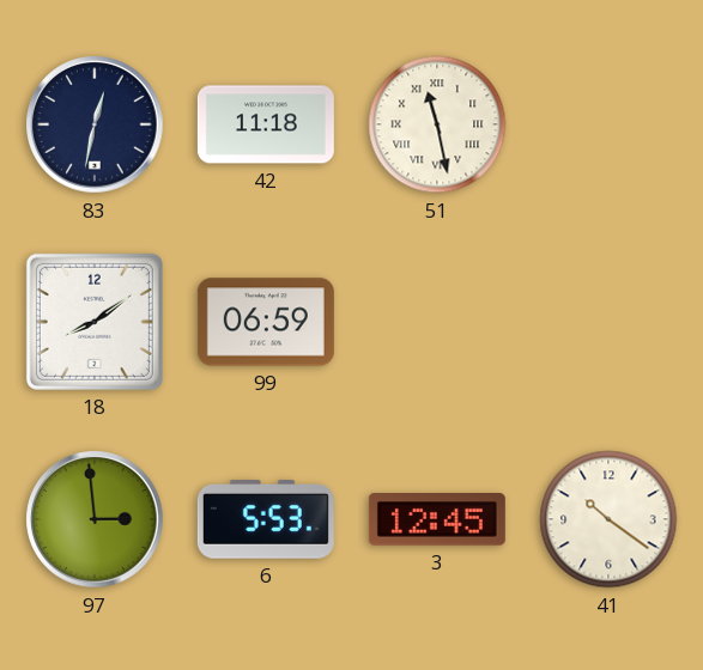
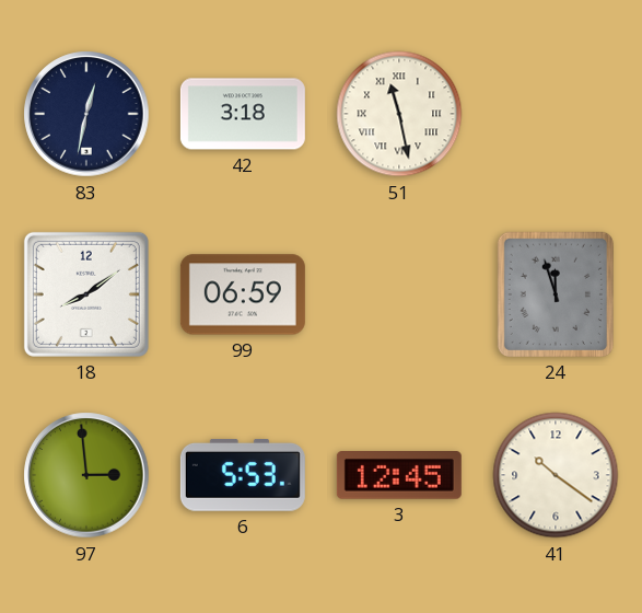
42: 11:18 -> 3:18
24: none -> 11:57
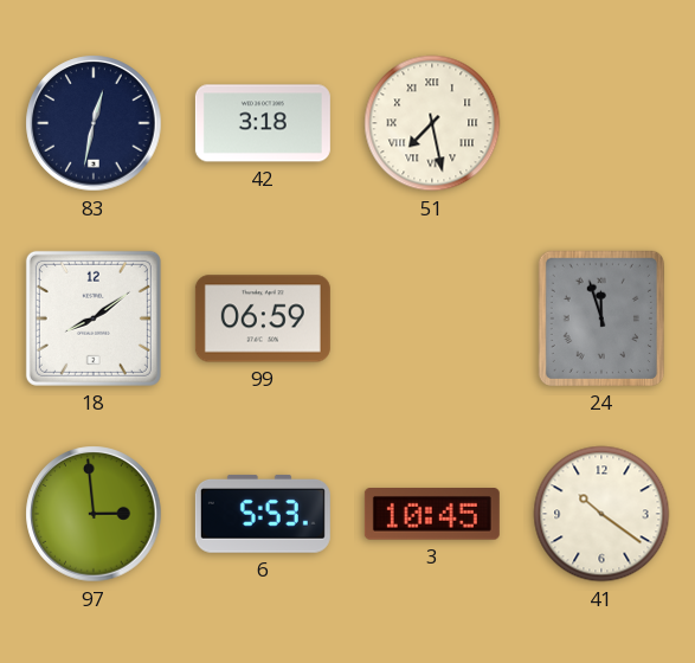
51: 11:28 -> 7:28
3: 12:45 -> 10:45
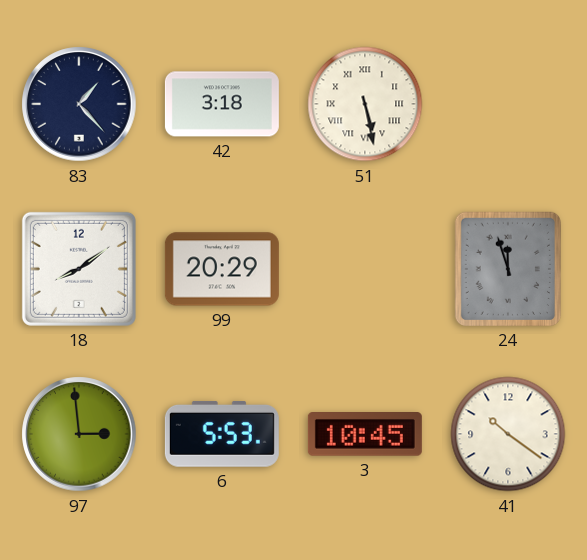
83: 12:32 -> 1:23
51: 7:28 -> 5:28
99: 06:59 -> 20:29
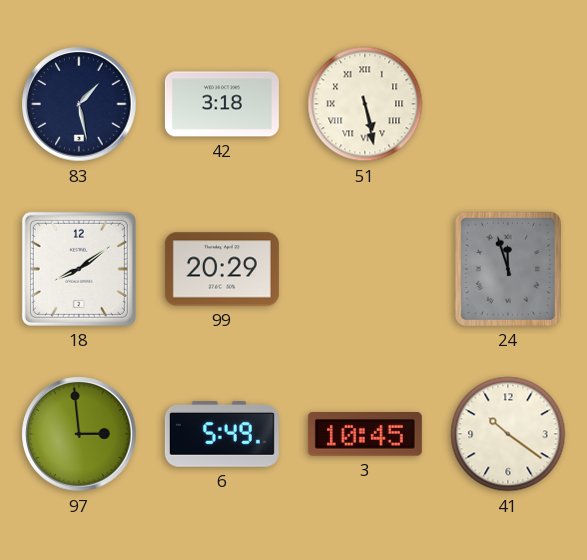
83: 1:23 -> 1:28
6: 5:53 -> 5:49
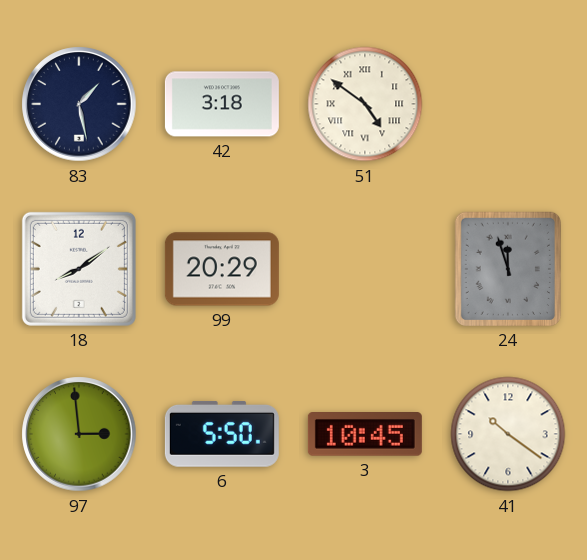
51: 5:28 -> 4:51
6: 5:49 -> 5:50
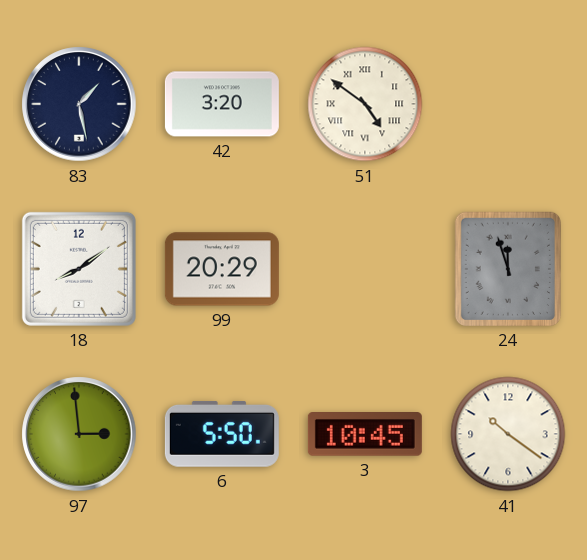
42: 3:18 -> 3:20
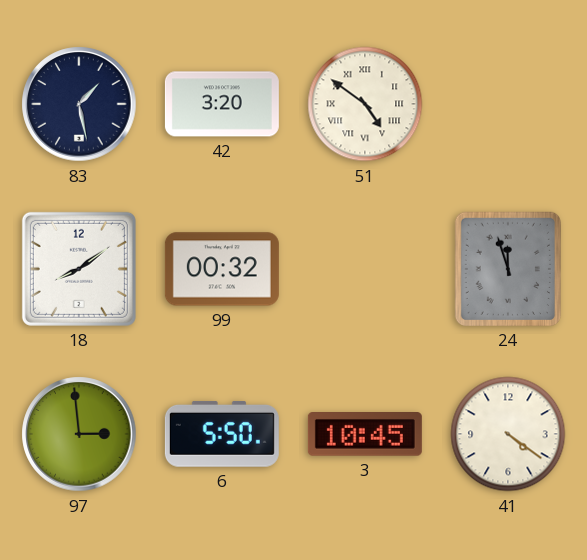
99: 20:29 -> 00:32
41: 10:21 -> 4:21
